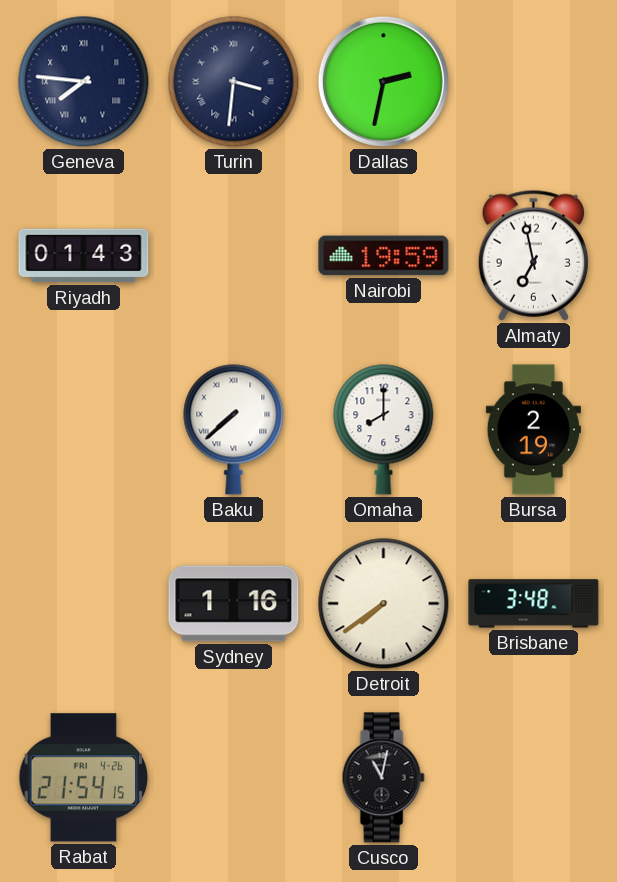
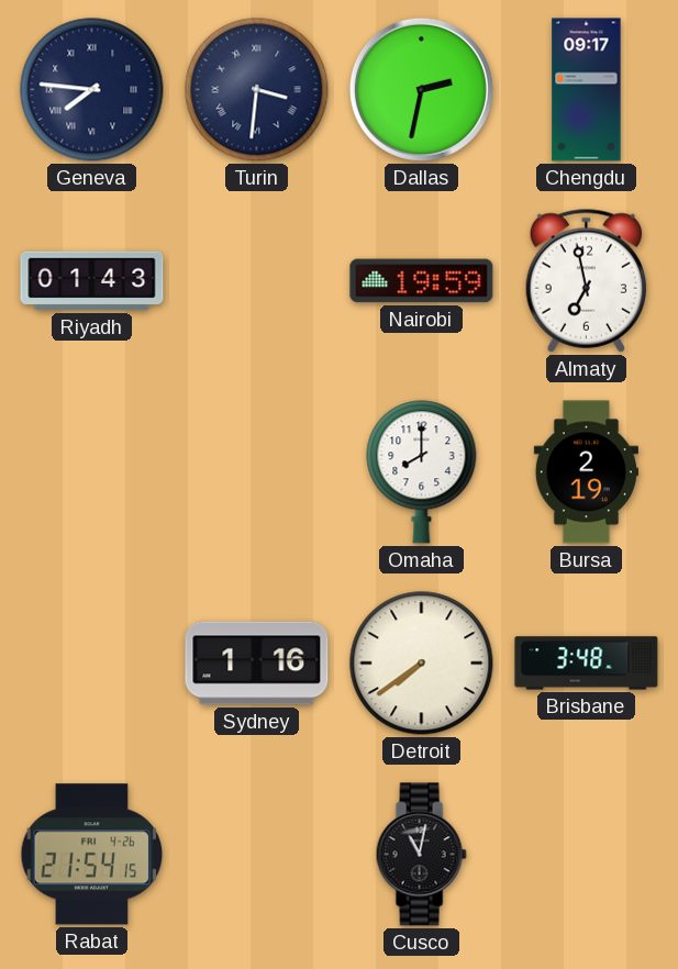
Chengdu: none -> 09:17
Baku: 7:38 -> none
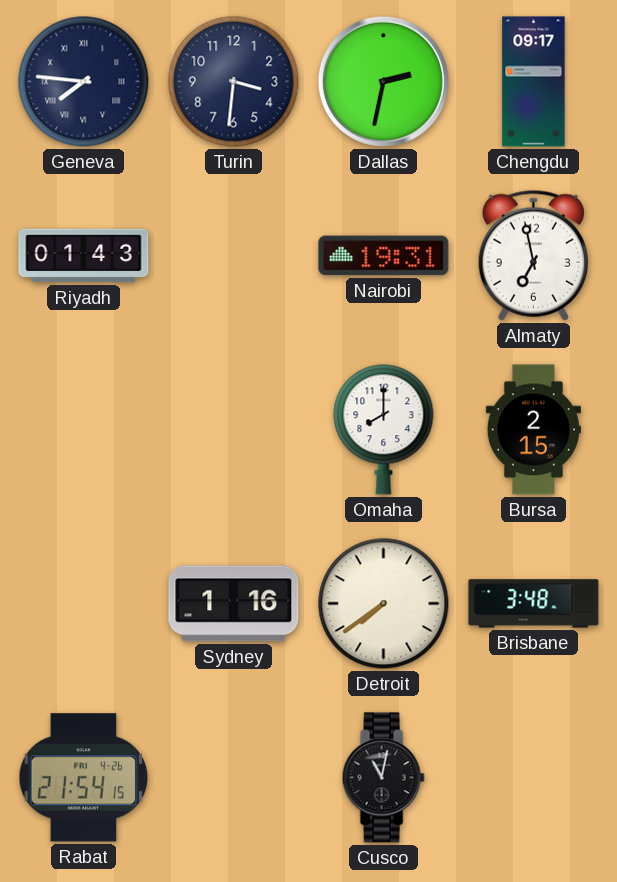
Turin numerals: Roman -> Arabic
Nairobi: 19:59 -> 19:31
Bursa: 2:19 -> 2:15
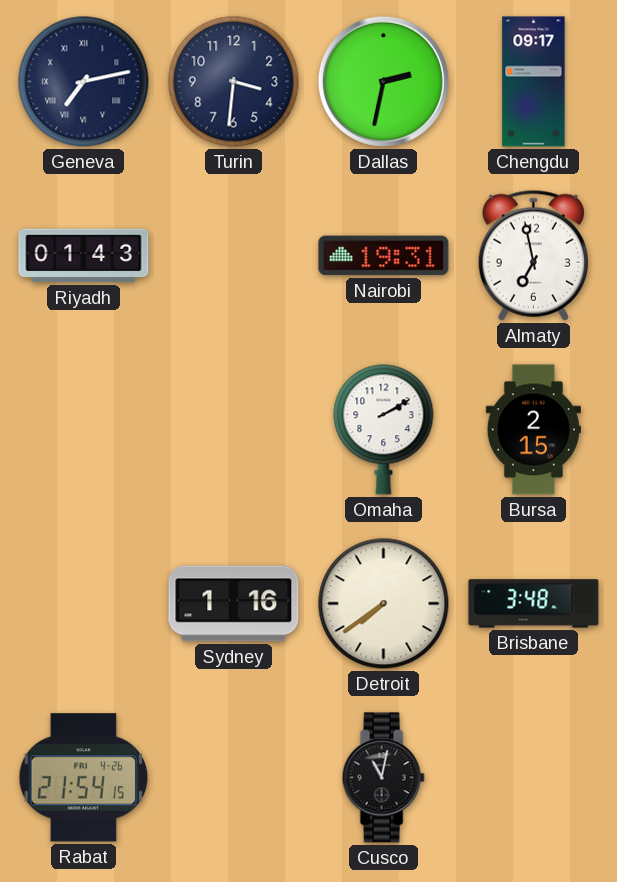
Geneva: 7:46 -> 7:13
Omaha: 8:00 -> 2:10
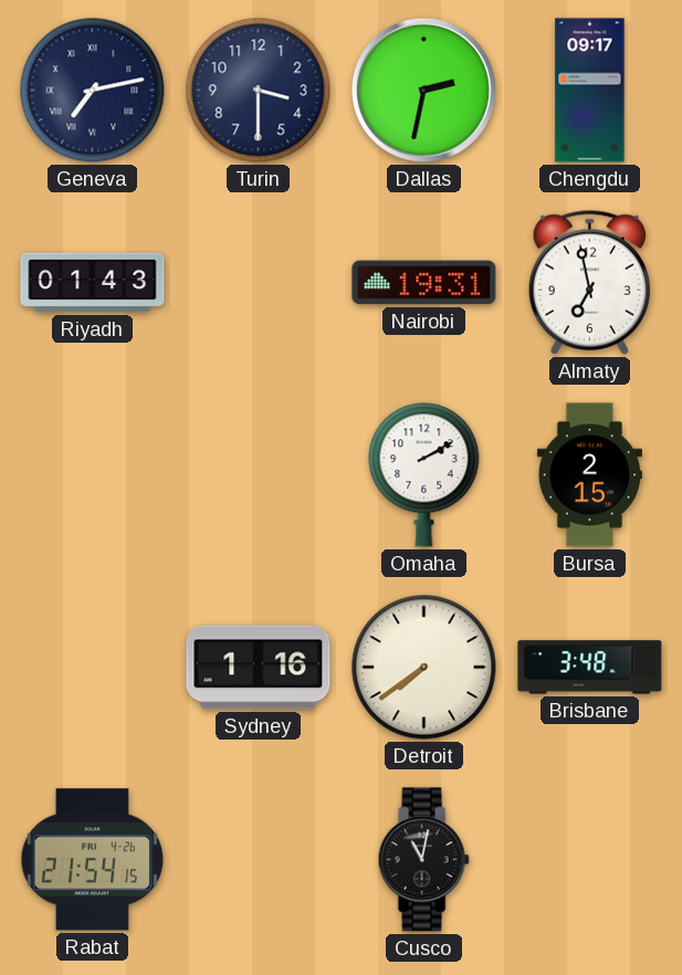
Turin: 3:31 -> 3:30
